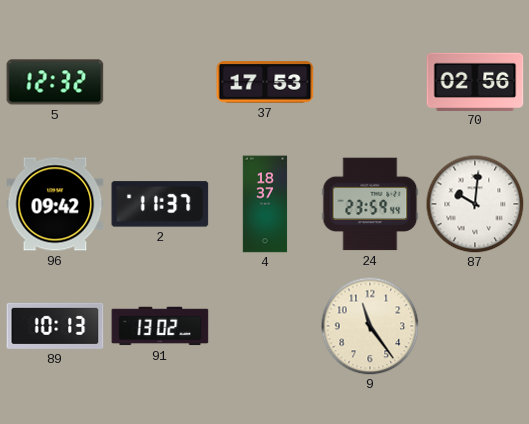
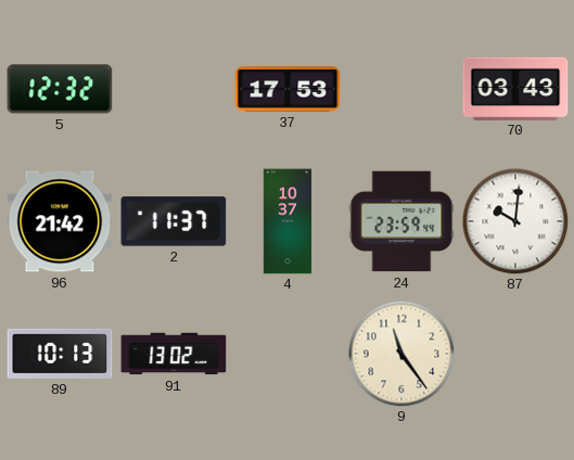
70: 02:56 -> 03:43
96: 09:42 -> 21:42
4: 18:37 -> 10:37
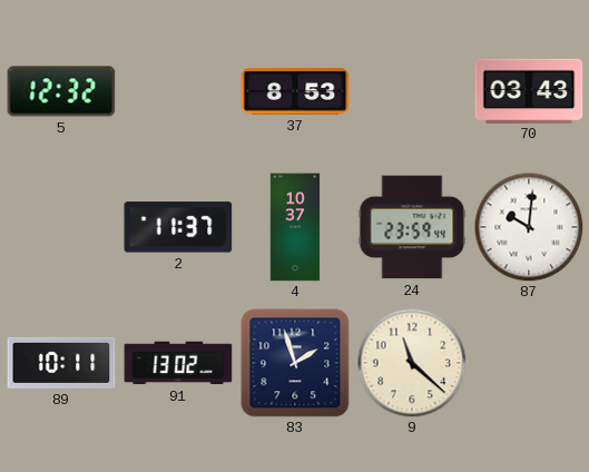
37: 17:53 -> 8:53
96: 21:42 -> none
89: 10:13 -> 10:11
83: none -> 1:57
9: 11:24 -> 11:22
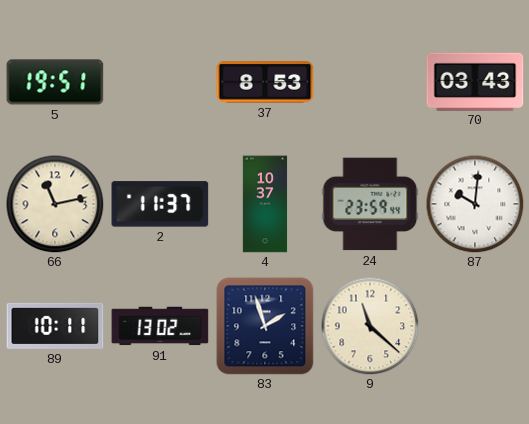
5: 12:32 -> 19:51
66: none -> 11:13
